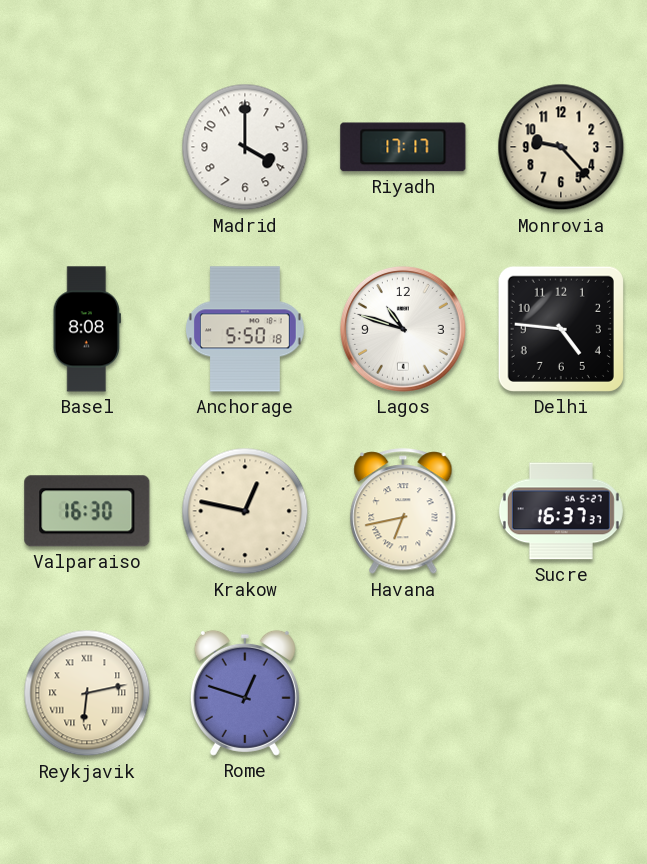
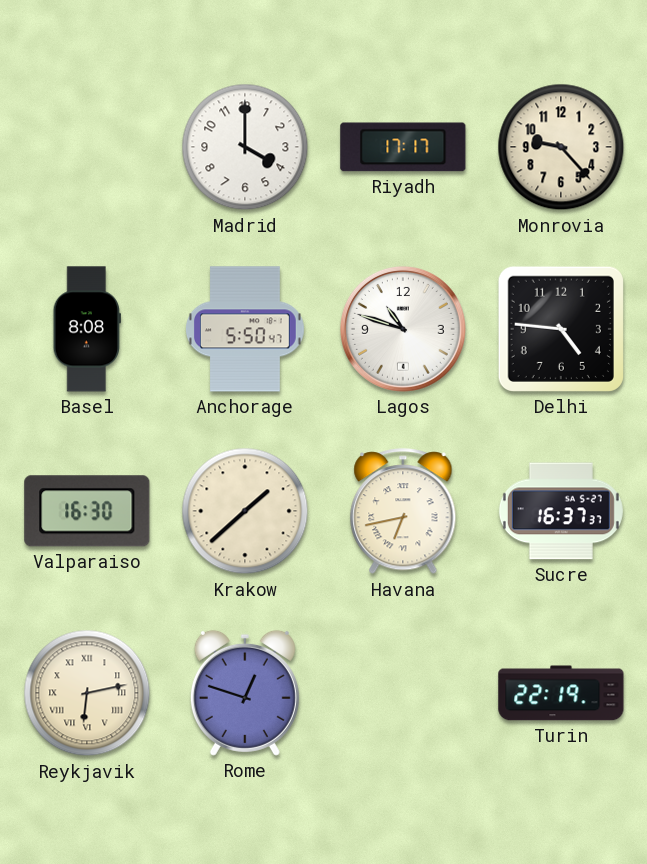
Anchorage: 5:50:18 -> 5:50:47
Krakow: 12:47 -> 1:38
Turin: none -> 22:19
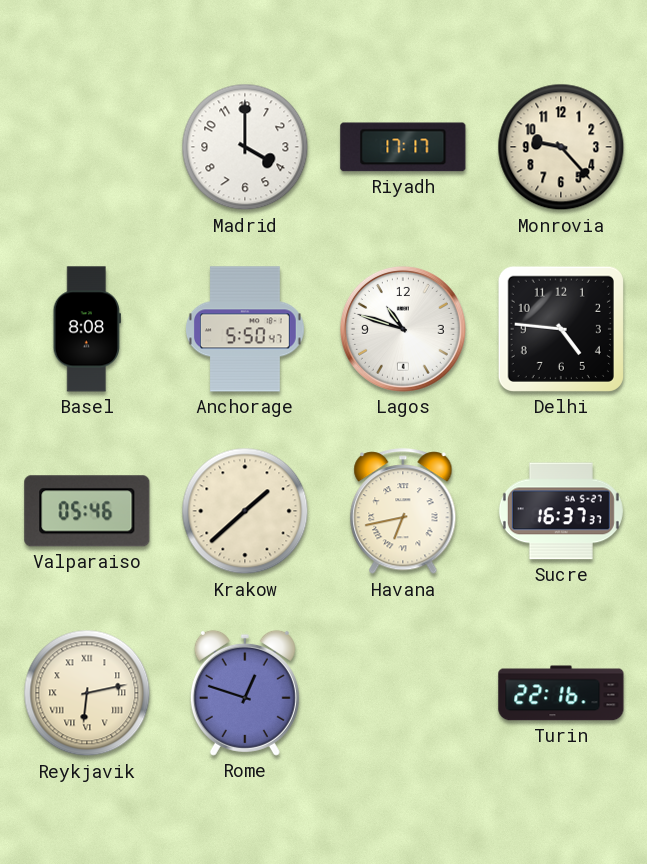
Valparaiso: 16:30 -> 05:46
Turin: 22:19 -> 22:16
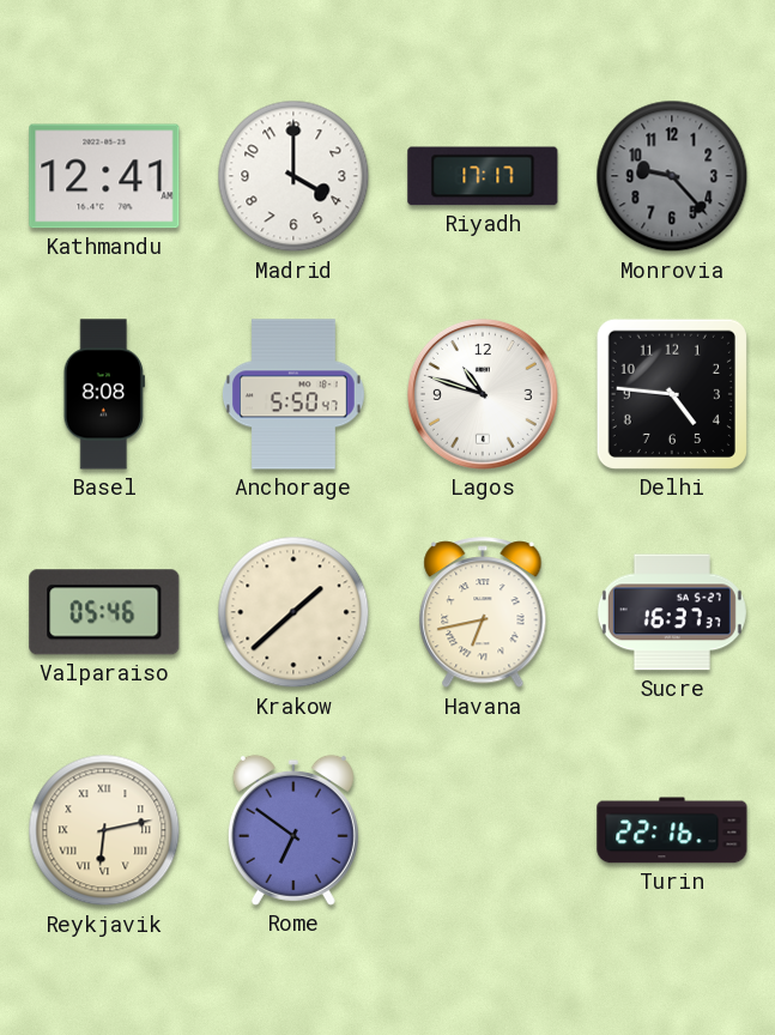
Kathmandu: none -> 12:41
Monrovia dial: cream -> grey
Rome: 12:48 -> 6:51
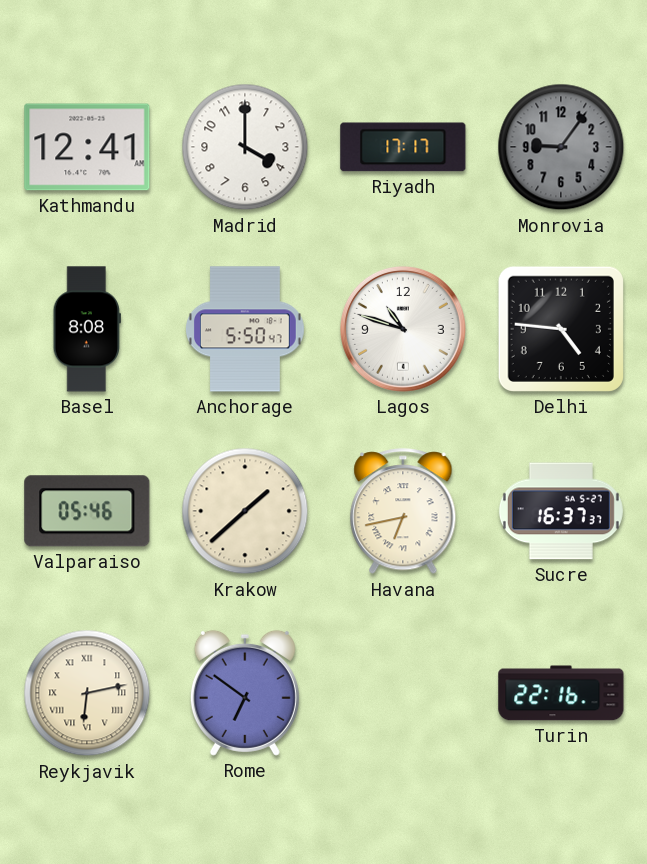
Monrovia: 9:23 -> 9:06
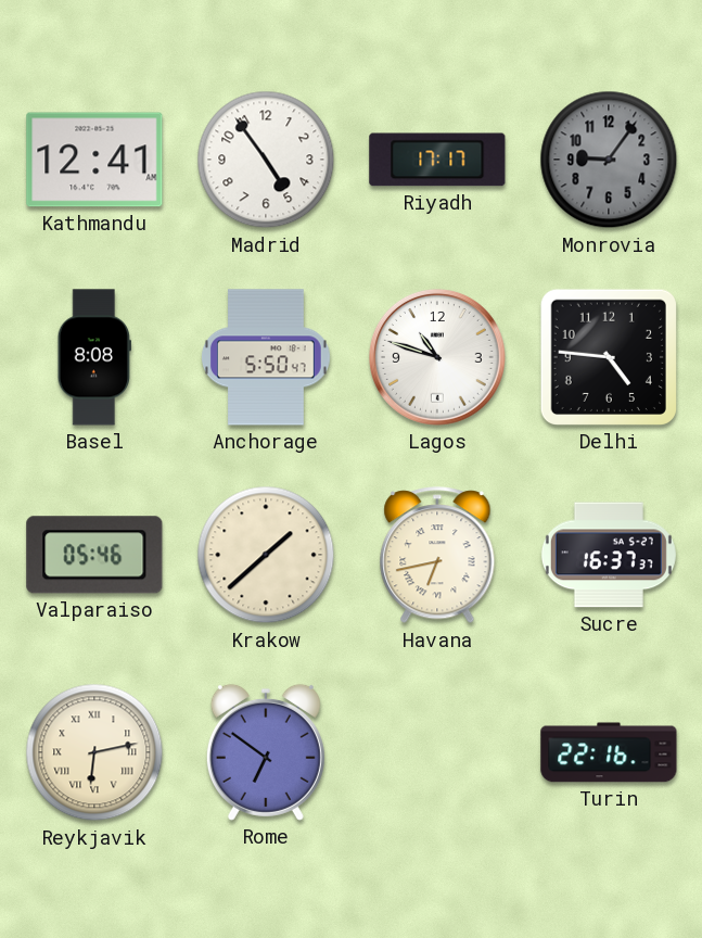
Madrid: 4:00 -> 4:54
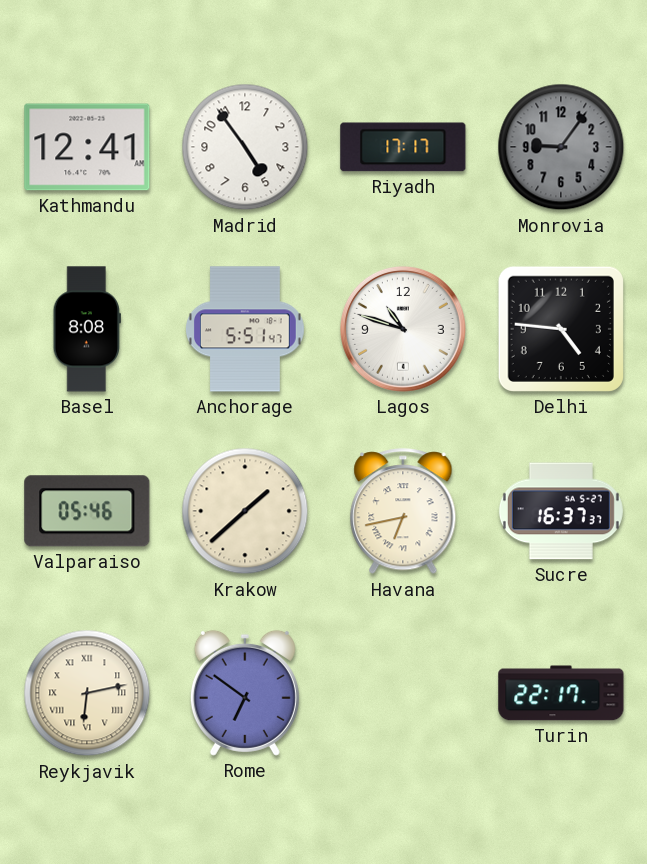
Anchorage: 5:50 -> 5:51
Turin: 22:16 -> 22:17
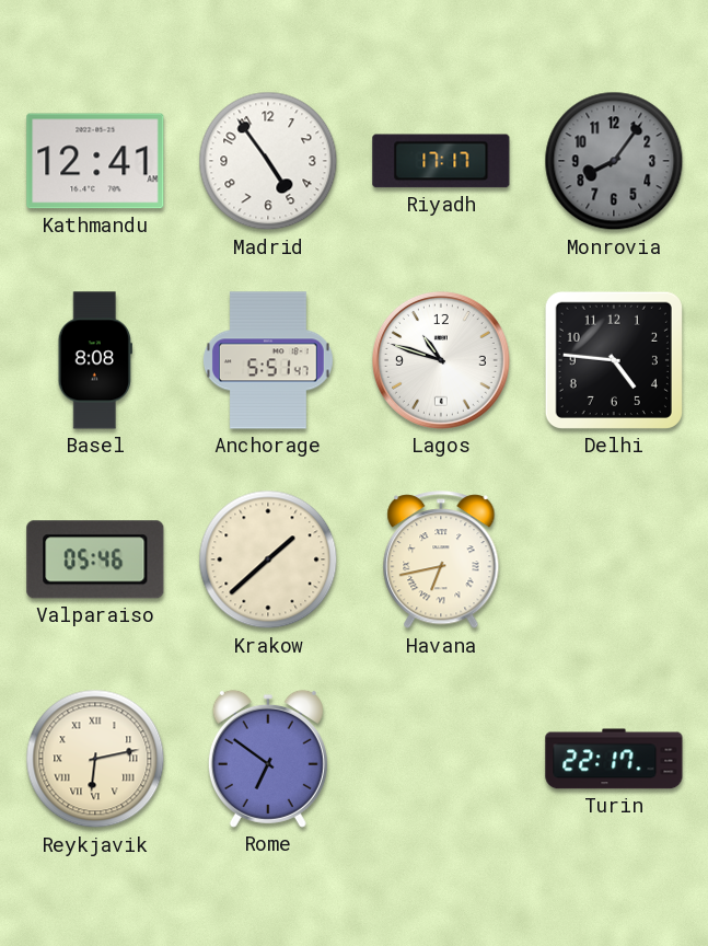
Monrovia: 9:06 -> 8:06
Sucre: 16:37 -> none
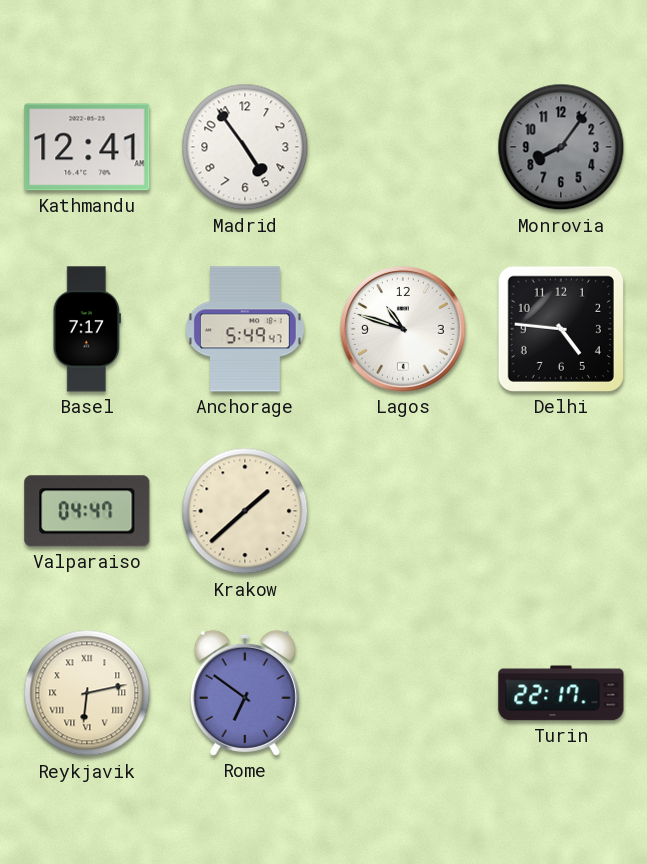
Riyadh: 17:17 -> none
Basel: 8:08 -> 7:17
Anchorage: 5:51 -> 5:49
Valparaiso: 05:46 -> 04:47
Havana: 6:43 -> none
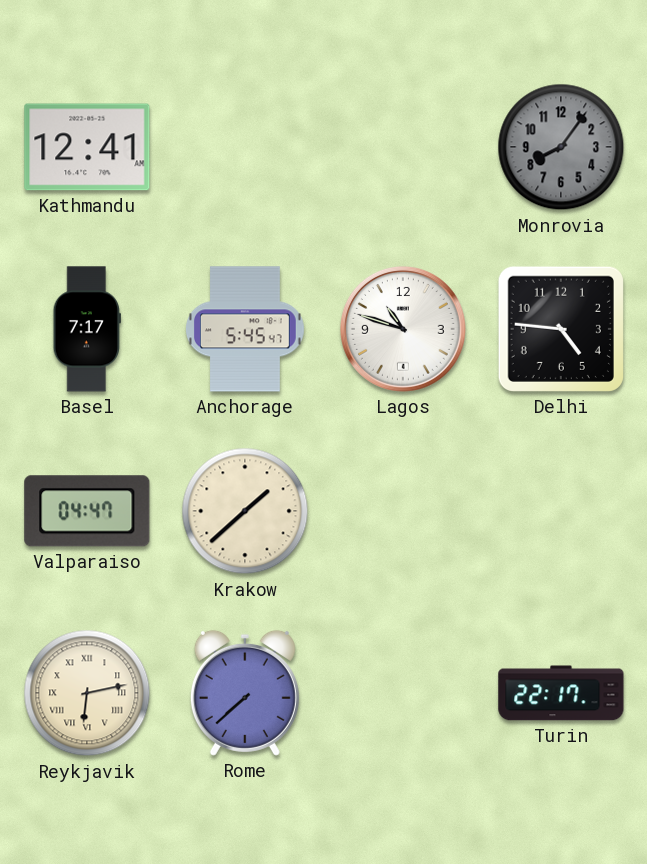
Madrid: 4:54 -> none
Anchorage: 5:49 -> 5:45
Rome: 6:51 -> 7:38
